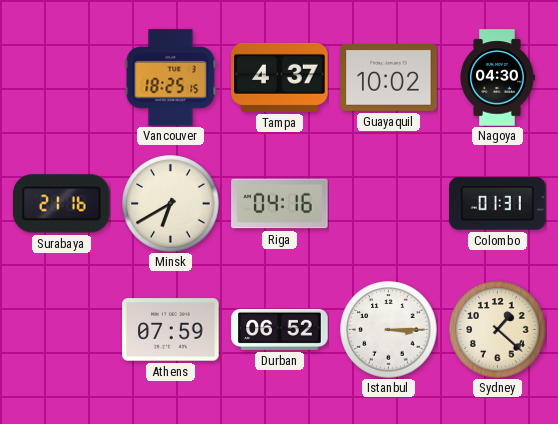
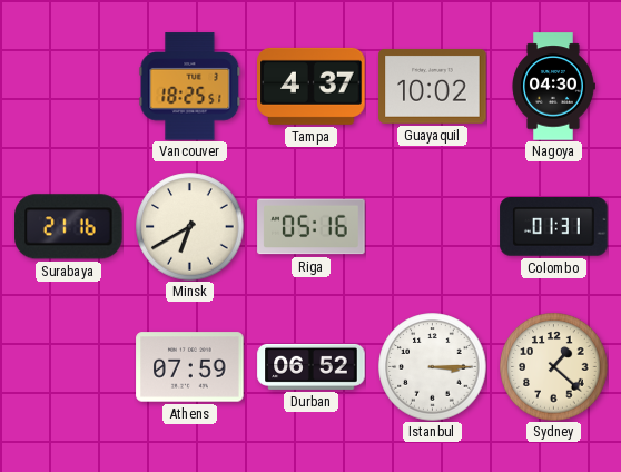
Vancouver: 18:25:15 -> 18:25:51
Riga: 04:16 -> 05:16
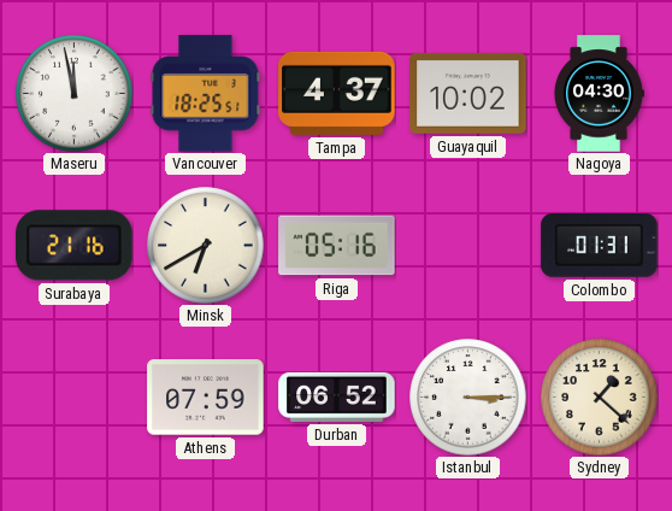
Maseru: none -> 11:58
